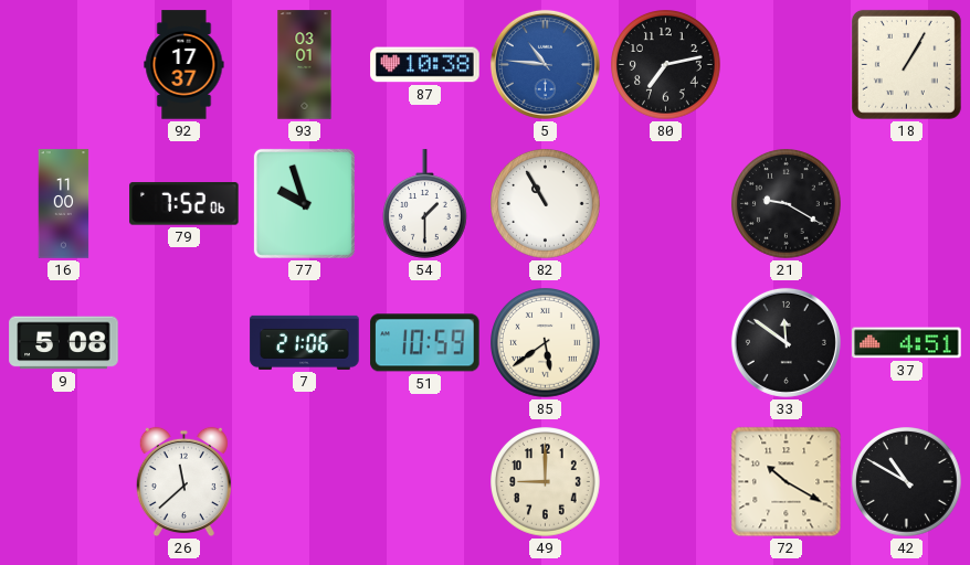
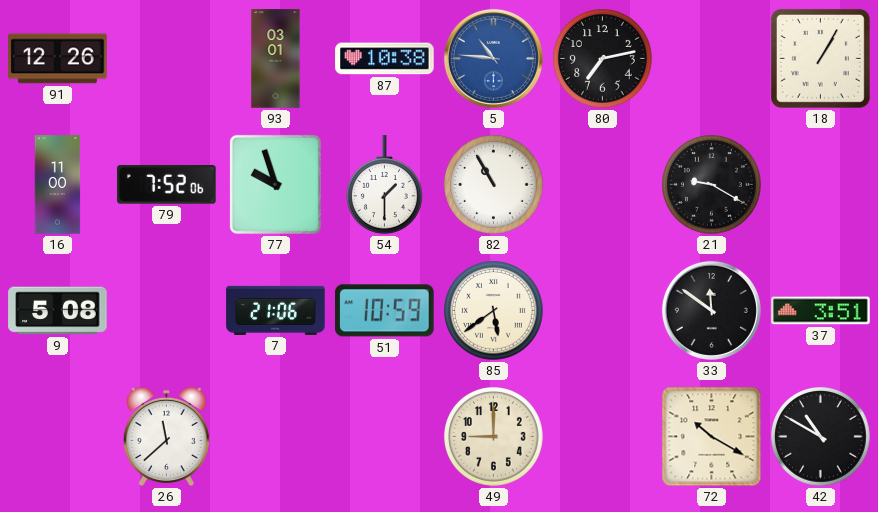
91: none -> 12:26
92: 17:37 -> none
37: 4:51 -> 3:51
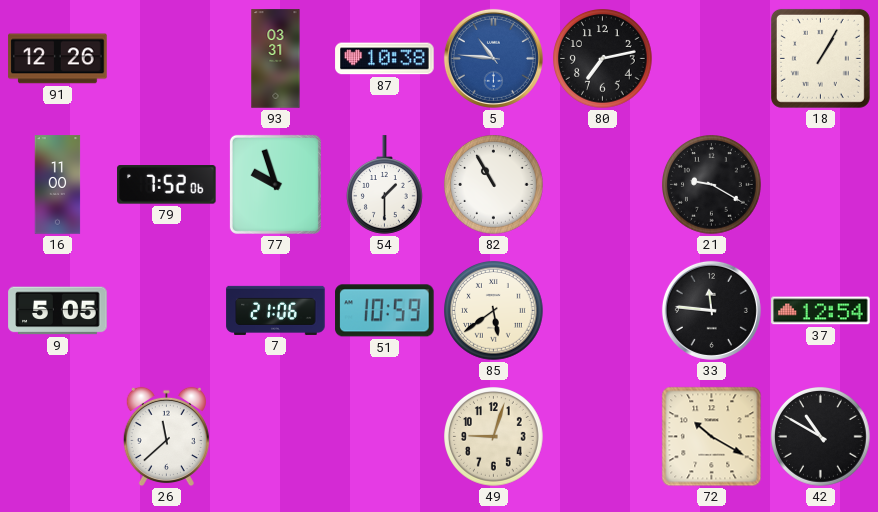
93: 03:01 -> 03:31
9: 5:08 -> 5:05
33: 11:51 -> 11:46
37: 3:51 -> 12:54
49: 9:00 -> 9:03
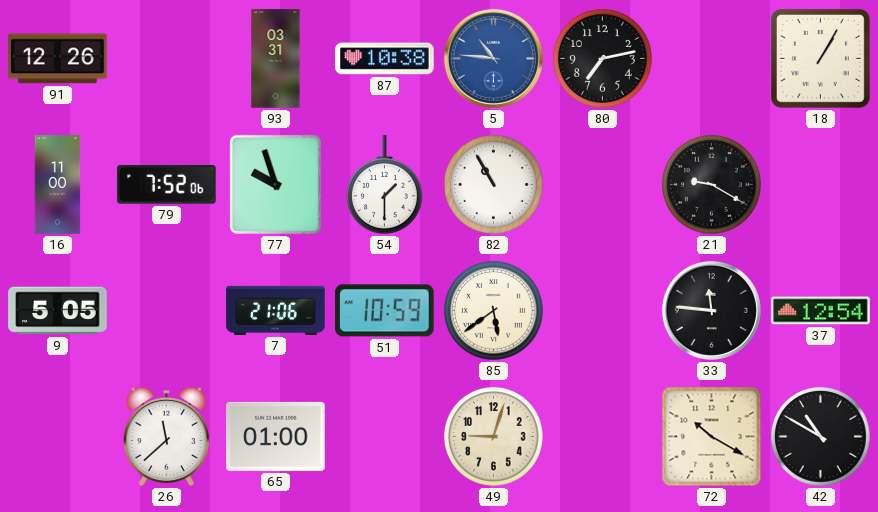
65: none -> 01:00
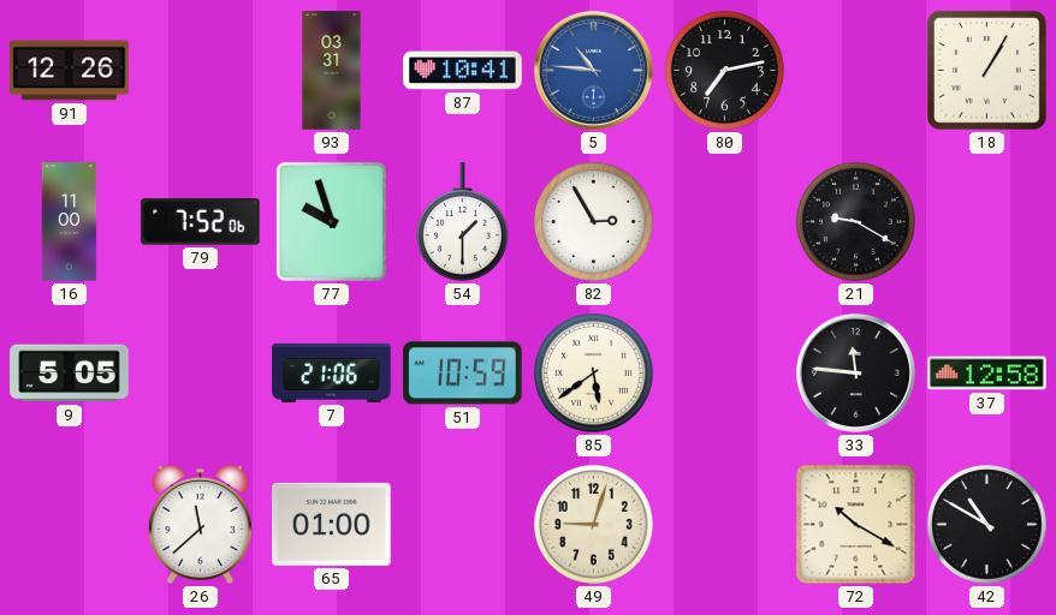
87: 10:38 -> 10:41
82: 10:55 -> 2:55
37: 12:54 -> 12:58
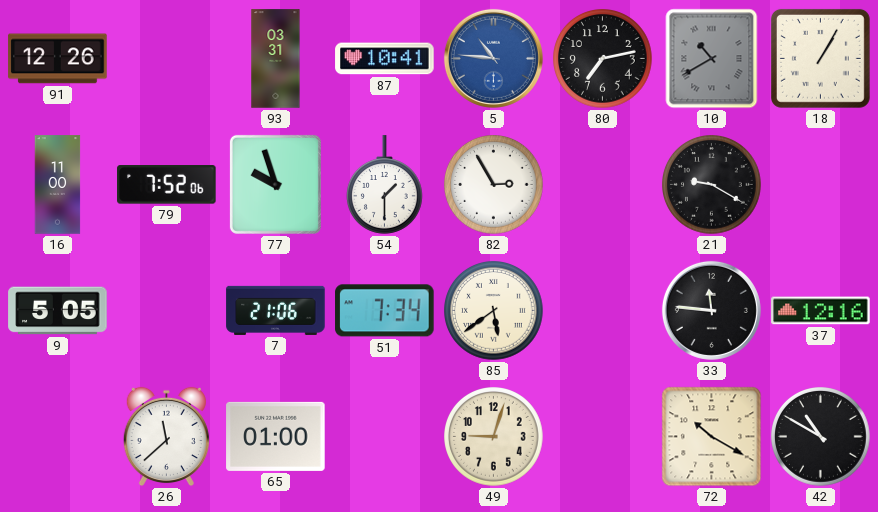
10: none -> 10:40
51: 10:59 -> 7:34
37: 12:58 -> 12:16
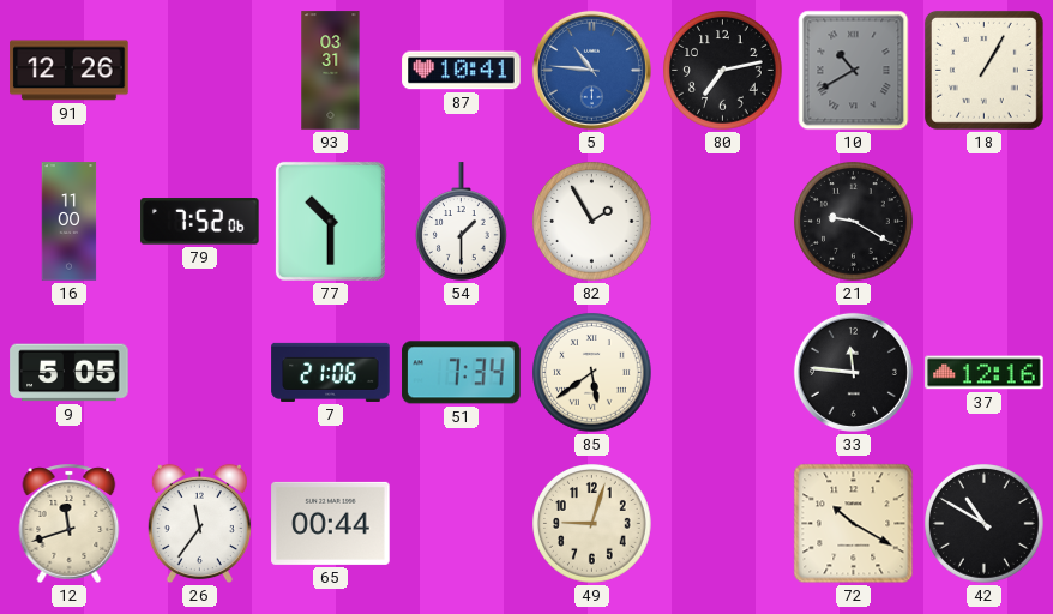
77: 9:57 -> 10:30
82: 2:55 -> 1:55
12: none -> 11:42
26: 11:38 -> 11:36
65: 01:00 -> 00:44
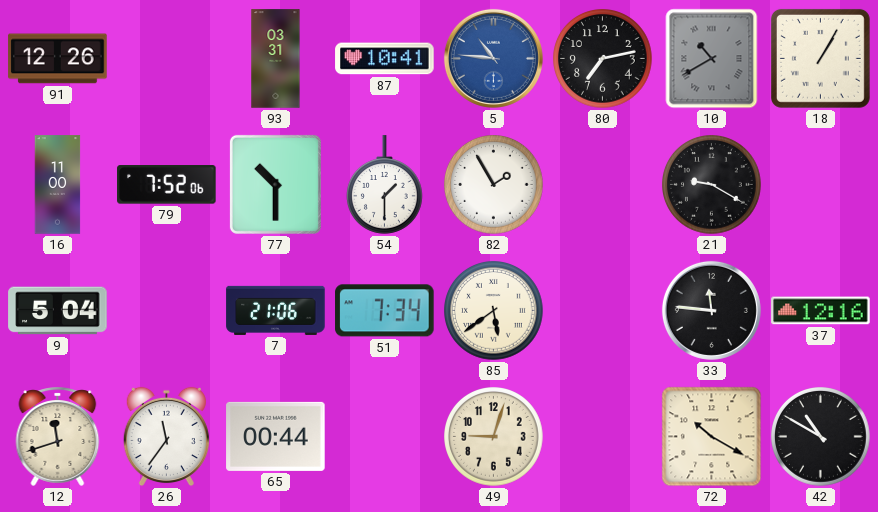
9: 5:05 -> 5:04
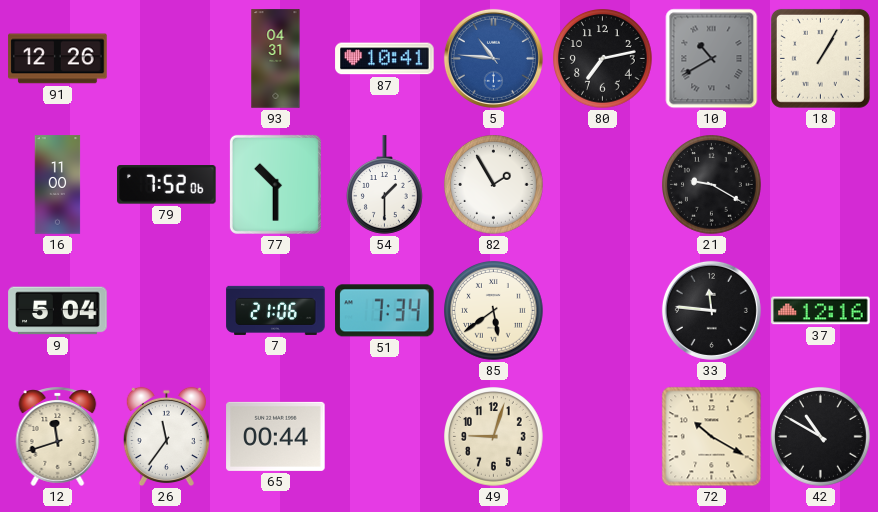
93: 03:31 -> 04:31
